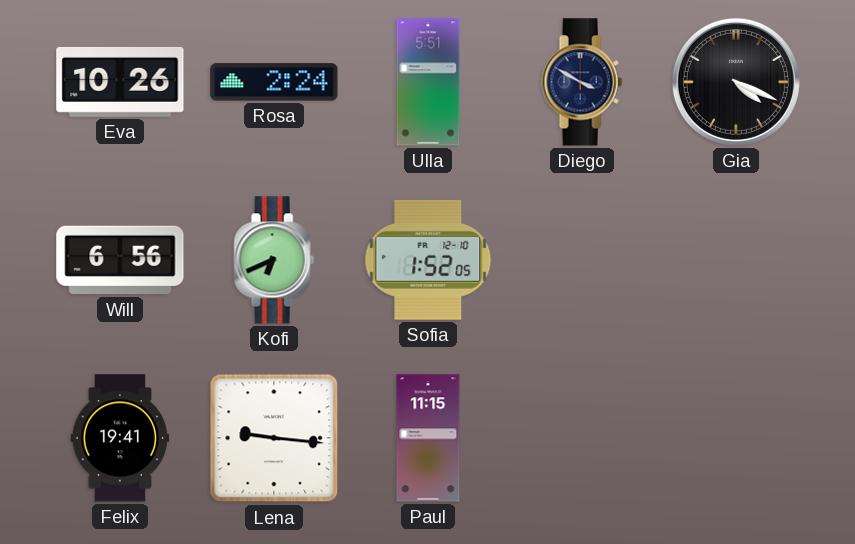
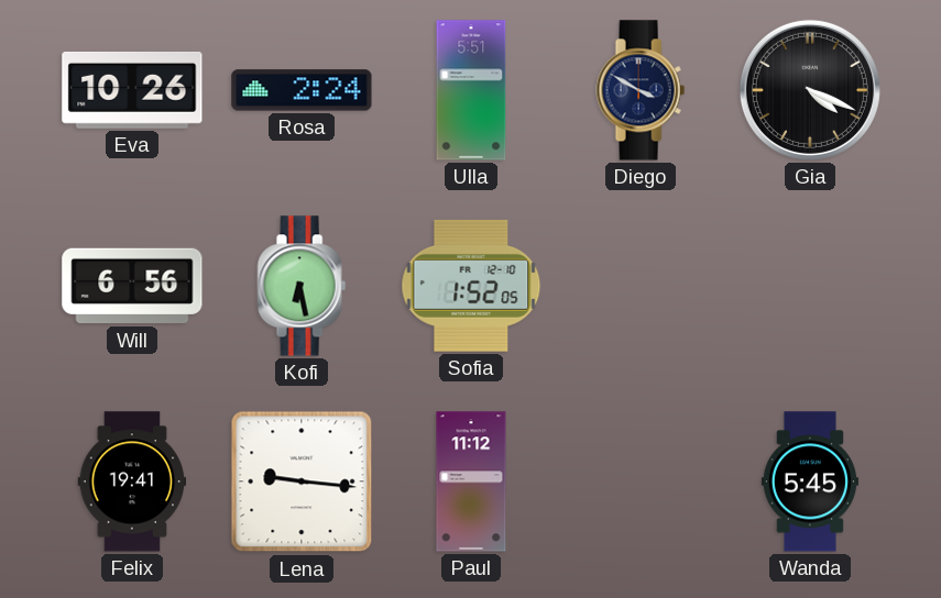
Kofi: 6:41 -> 6:28
Paul: 11:15 -> 11:12
Wanda: none -> 5:45
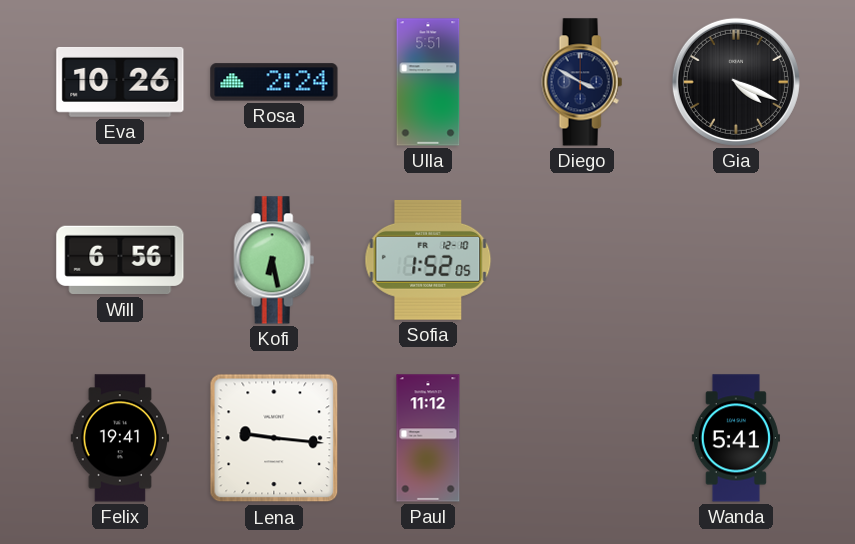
Wanda: 5:45 -> 5:41
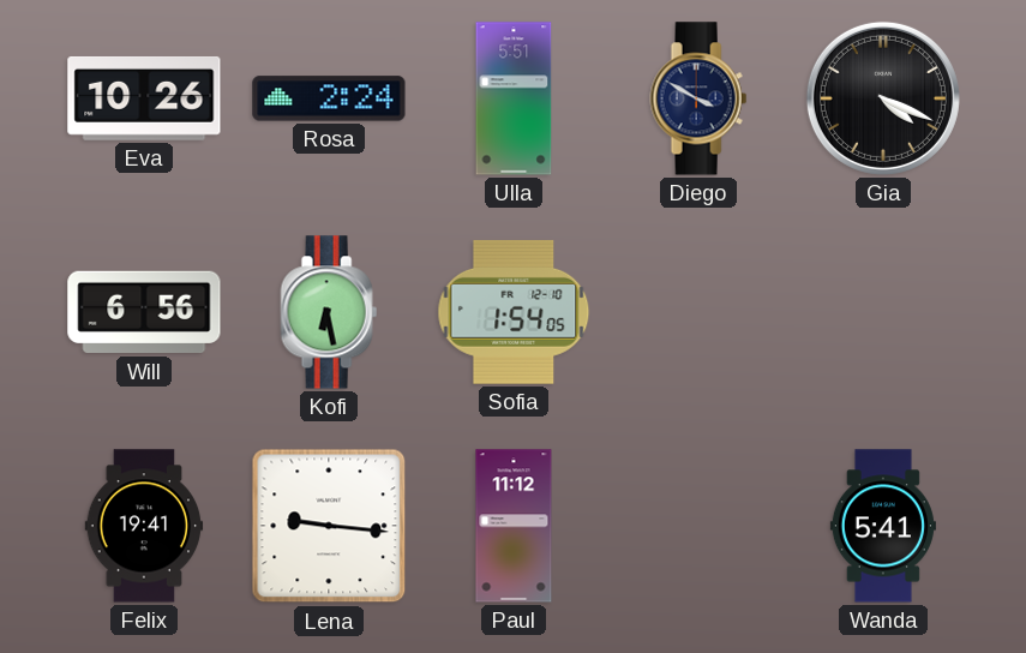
Sofia: 1:52 -> 1:54
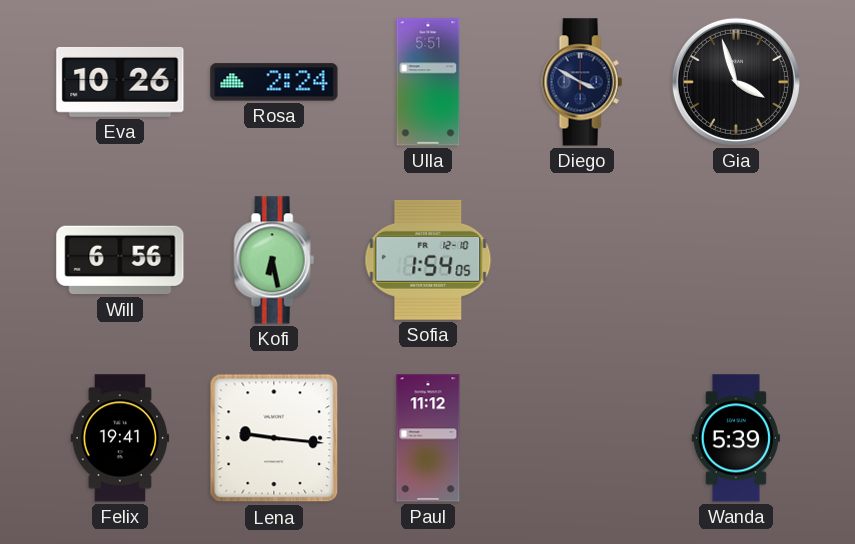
Gia: 4:19 -> 3:57
Wanda: 5:41 -> 5:39
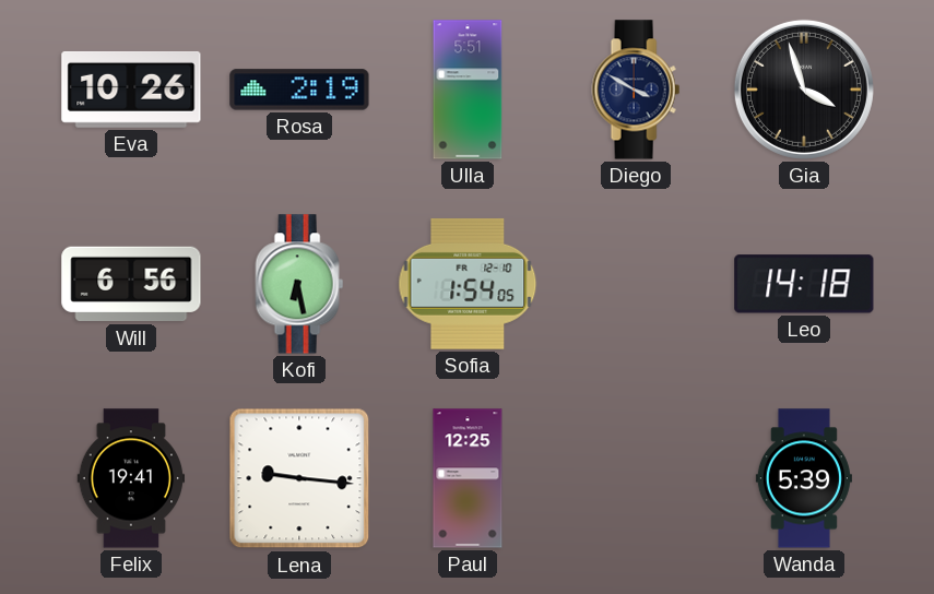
Rosa: 2:24 -> 2:19
Leo: none -> 14:18
Paul: 11:12 -> 12:25
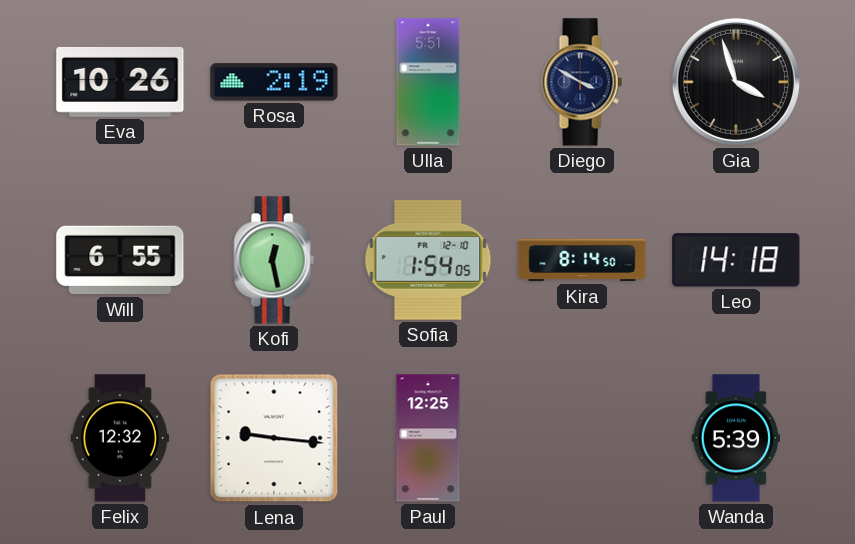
Will: 6:56 -> 6:55
Kofi: 6:28 -> 12:28
Kira: none -> 8:14
Felix: 19:41 -> 12:32
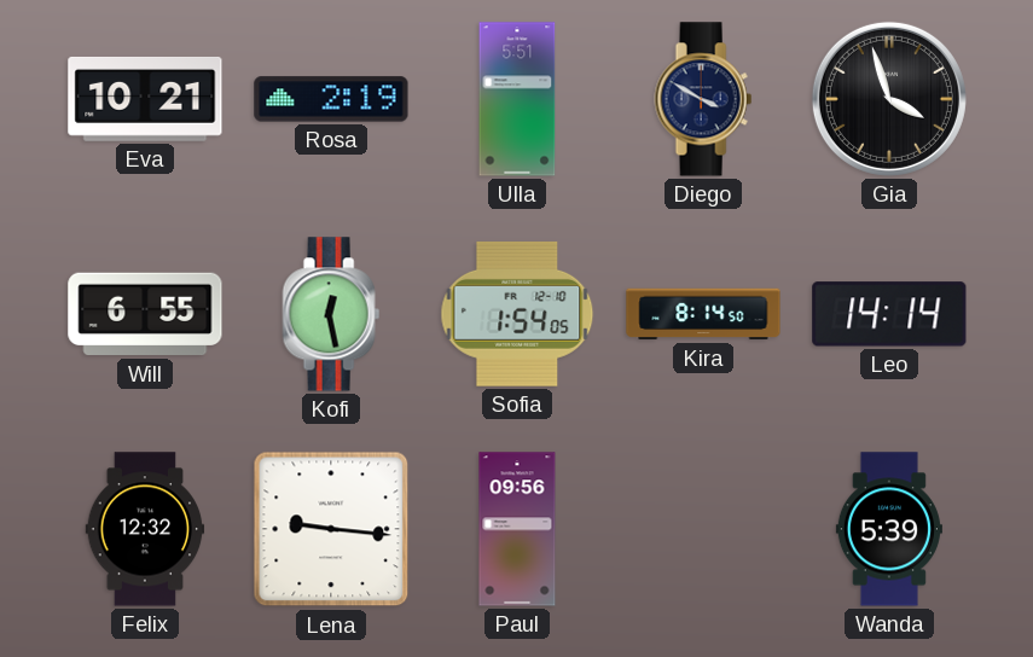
Eva: 10:26 -> 10:21
Leo: 14:18 -> 14:14
Paul: 12:25 -> 09:56
